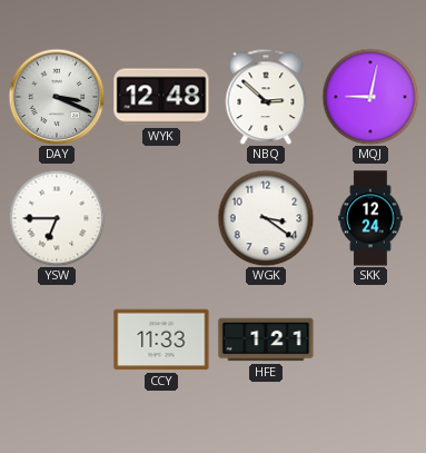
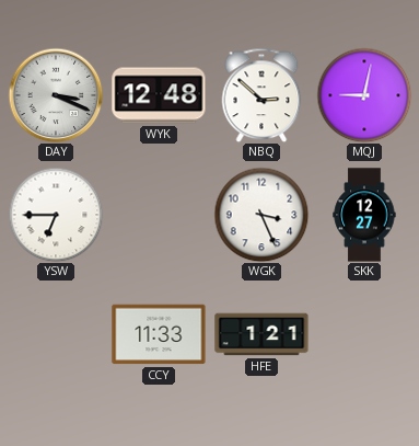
WGK: 3:21 -> 3:26
SKK: 12:24 -> 12:27
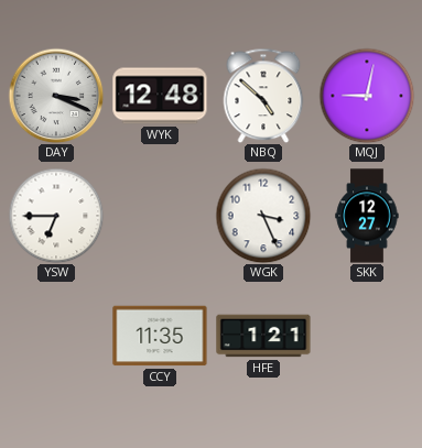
NBQ: 2:52 -> 4:52
CCY: 11:33 -> 11:35
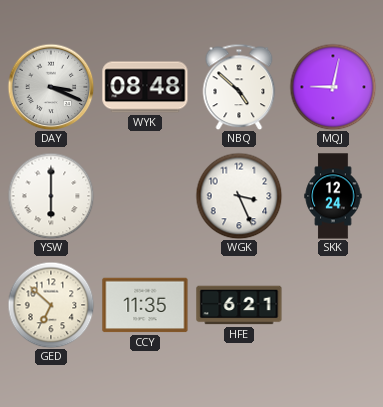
WYK: 12:48 -> 08:48
YSW: 6:45 -> 6:00
SKK: 12:27 -> 12:24
GED: none -> 6:52
HFE: 1:21 -> 6:21
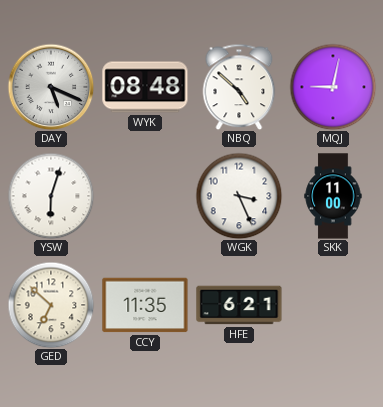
DAY: 3:19 -> 5:19
YSW: 6:00 -> 6:03
SKK: 12:24 -> 11:00
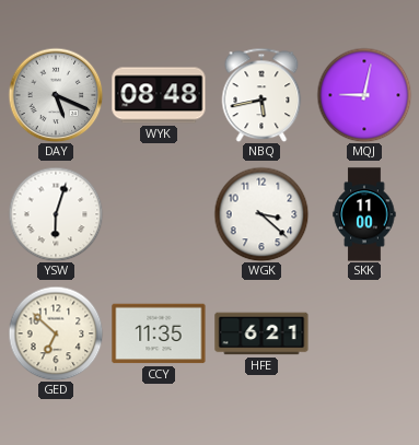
NBQ: 4:52 -> 5:43
WGK: 3:26 -> 3:22
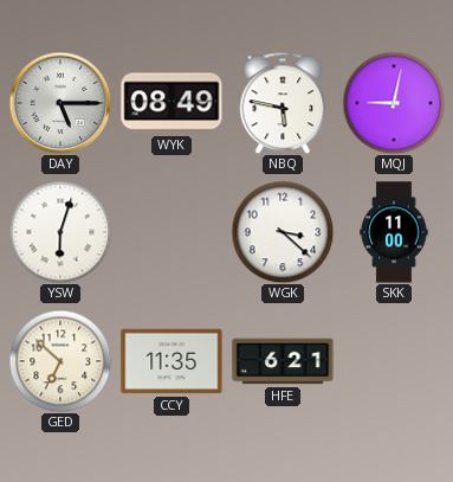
DAY: 5:19 -> 5:15
WYK: 08:48 -> 08:49
NBQ: 5:43 -> 5:47
